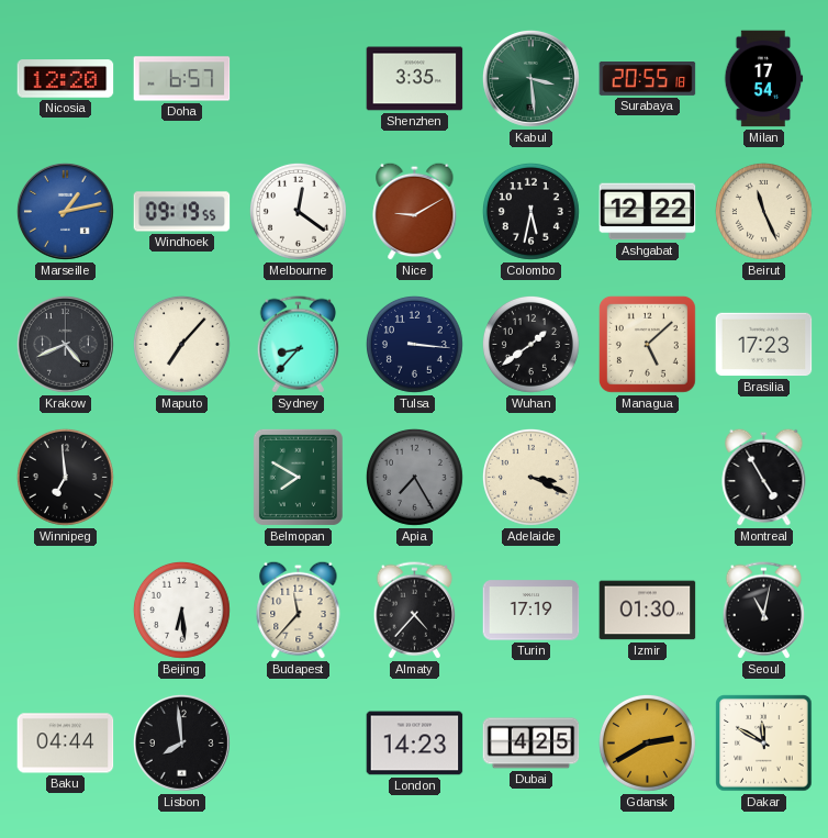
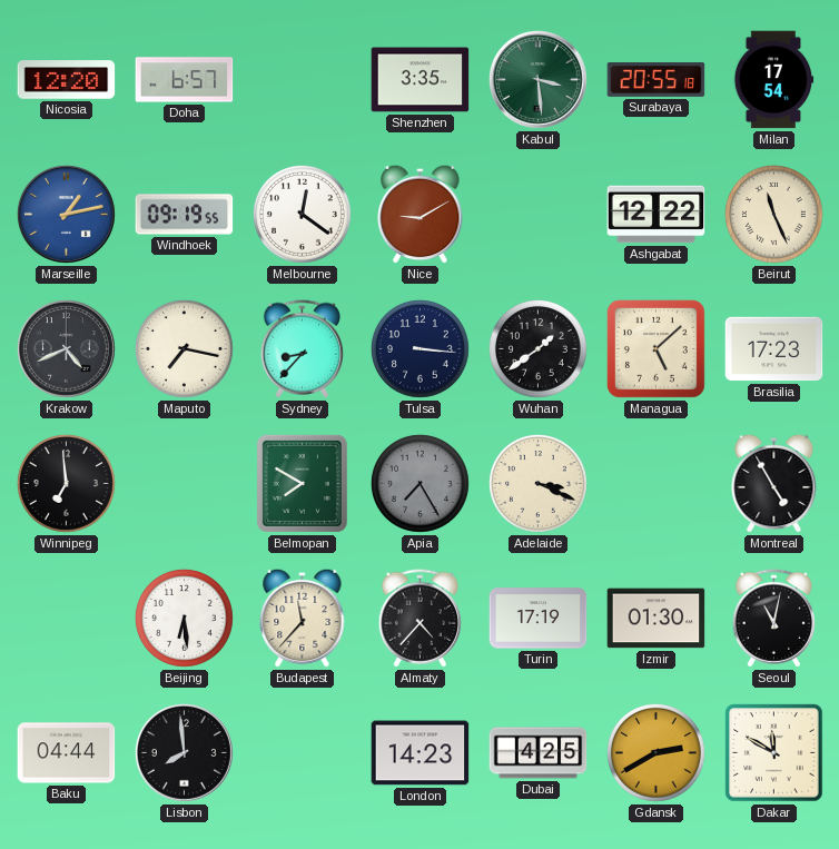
Colombo: 5:32 -> none
Maputo: 7:07 -> 7:17
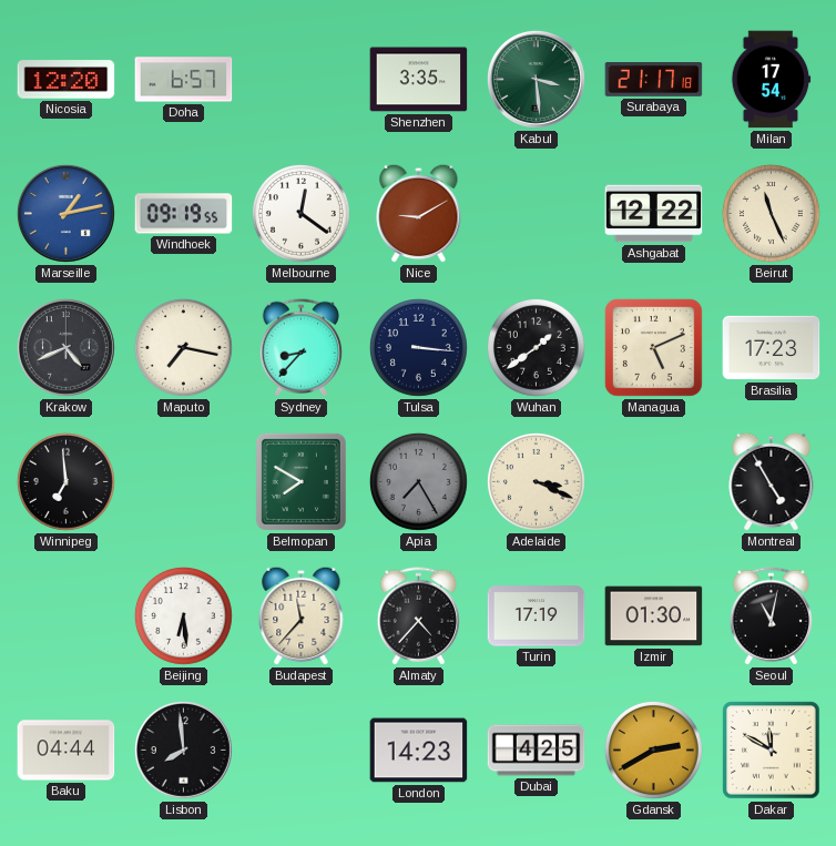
Surabaya: 20:55 -> 21:17
Managua: 5:08 -> 5:11
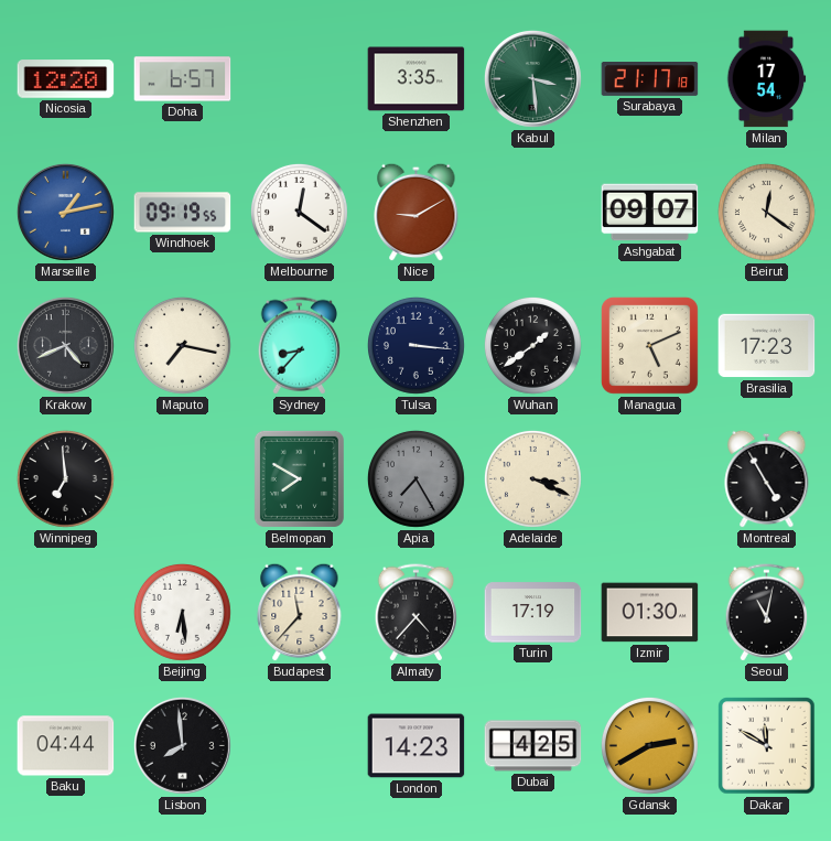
Ashgabat: 12:22 -> 09:07
Beirut: 11:26 -> 12:21
